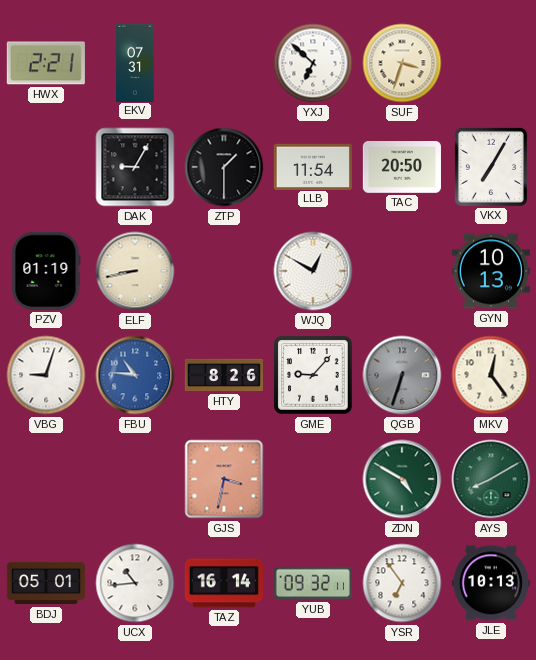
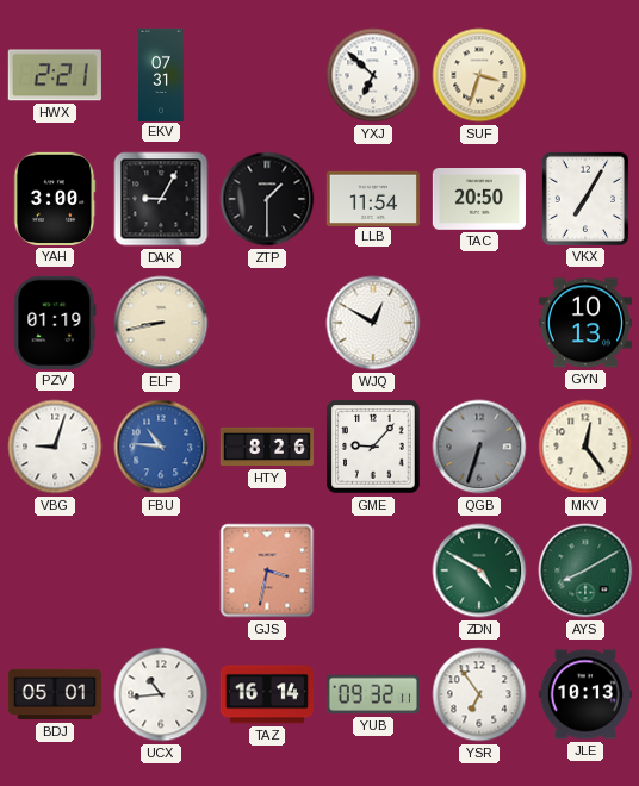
YAH: none -> 3:00
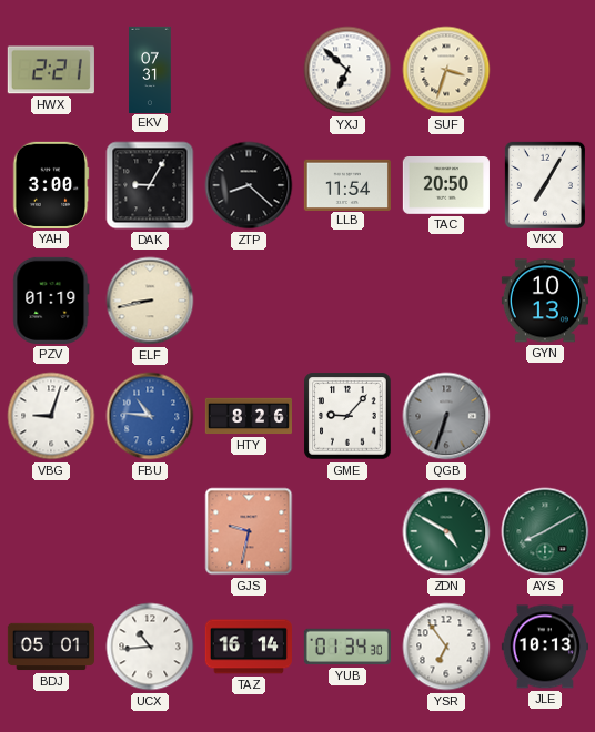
ZTP: 1:30 -> 8:22
WJQ: 12:50 -> none
MKV: 12:24 -> none
GJS: 3:32 -> 9:32
YUB: 09:32 -> 01:34
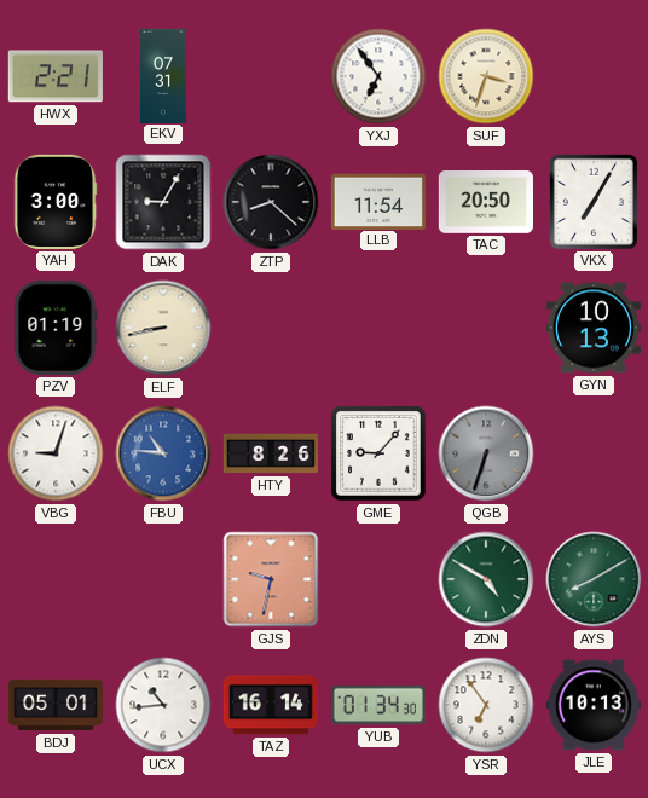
YXJ: 6:52 -> 6:54
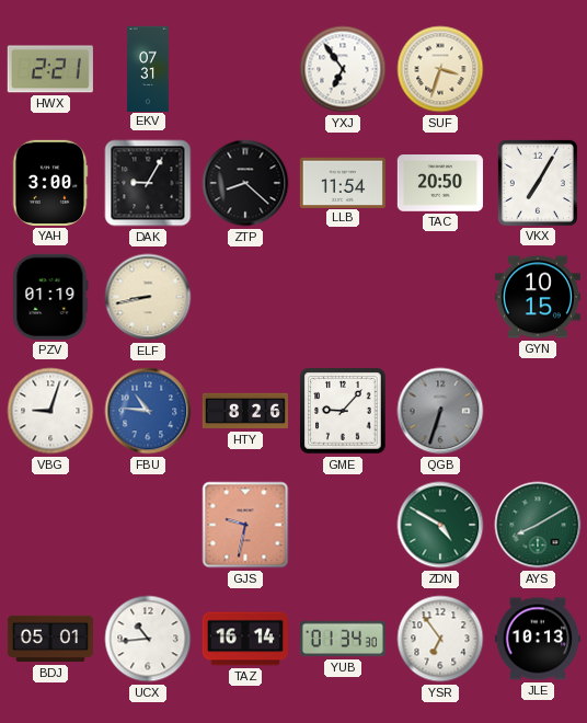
GYN: 10:13 -> 10:15
